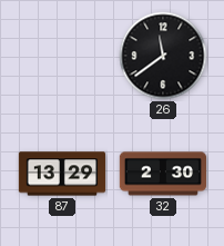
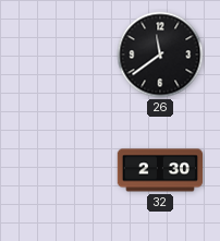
87: 13:29 -> none
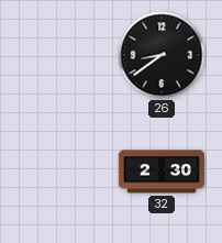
26: 11:39 -> 8:39
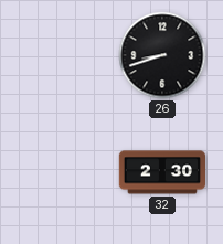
26: 8:39 -> 8:42
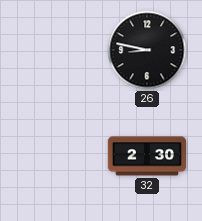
26: 8:42 -> 8:47
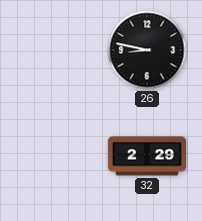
32: 2:30 -> 2:29
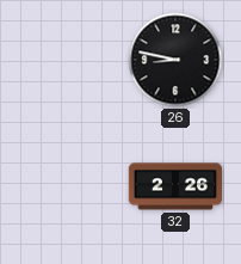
32: 2:29 -> 2:26
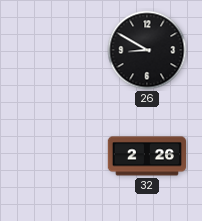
26: 8:47 -> 8:50
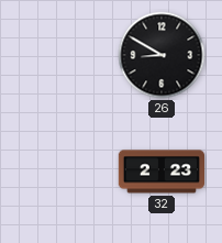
32: 2:26 -> 2:23
